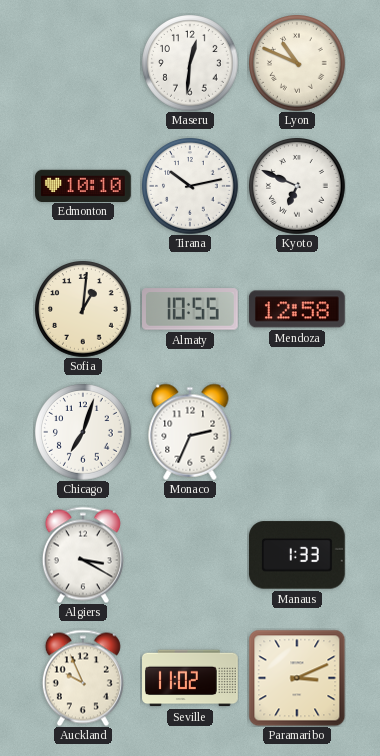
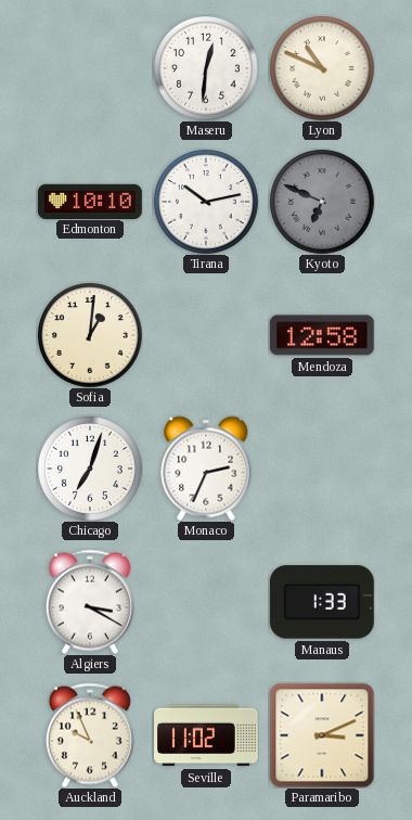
Kyoto dial: white -> grey
Almaty: 10:55 -> none
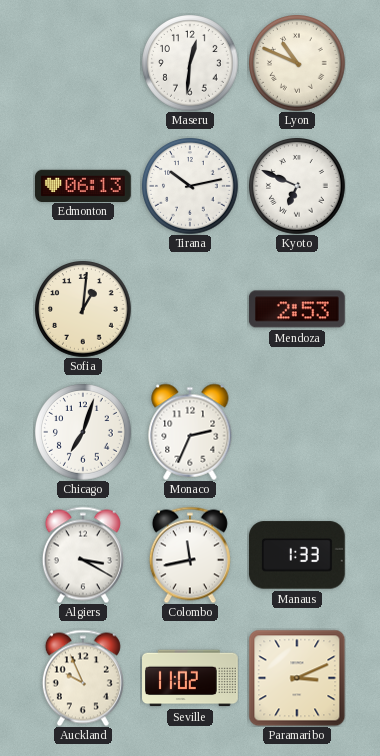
Edmonton: 10:10 -> 06:13
Kyoto dial: grey -> white
Mendoza: 12:58 -> 2:53
Colombo: none -> 11:43
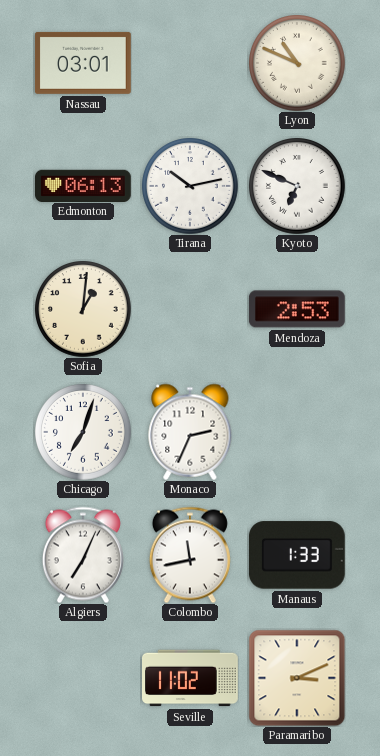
Nassau: none -> 03:01
Maseru: 12:31 -> none
Algiers: 3:20 -> 7:04
Auckland: 9:56 -> none
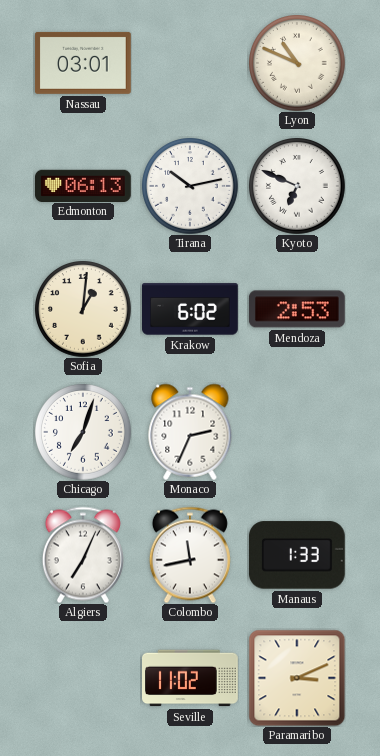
Krakow: none -> 6:02
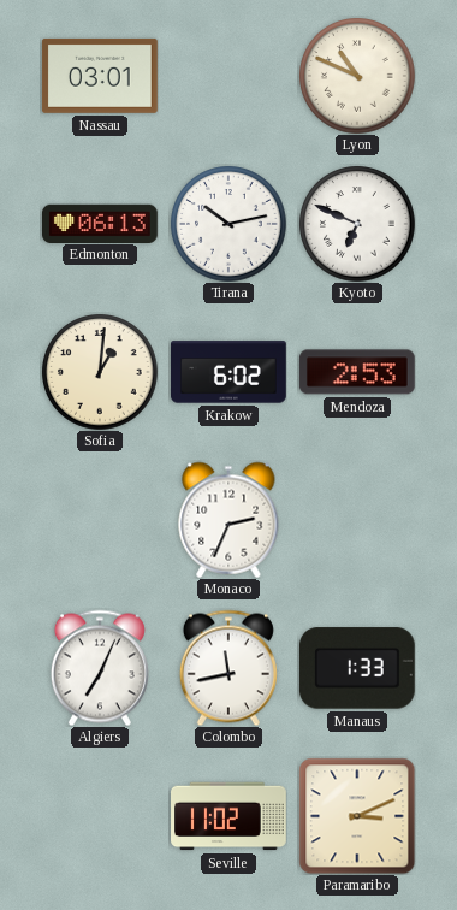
Chicago: 7:03 -> none
